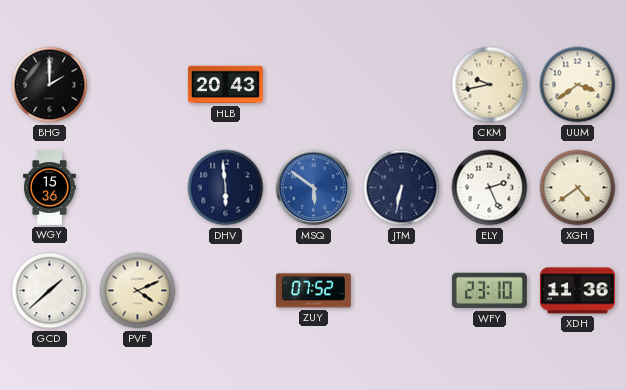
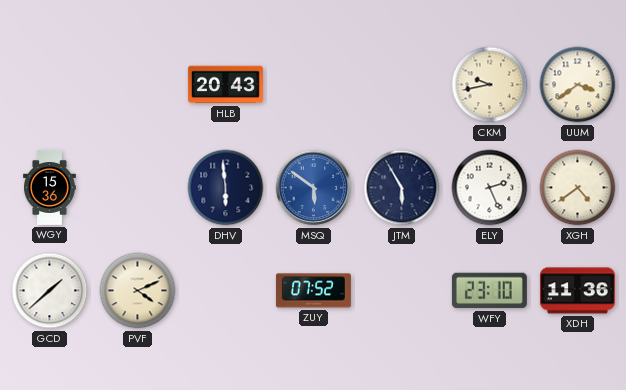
BHG: 2:00 -> none
JTM: 6:32 -> 5:55
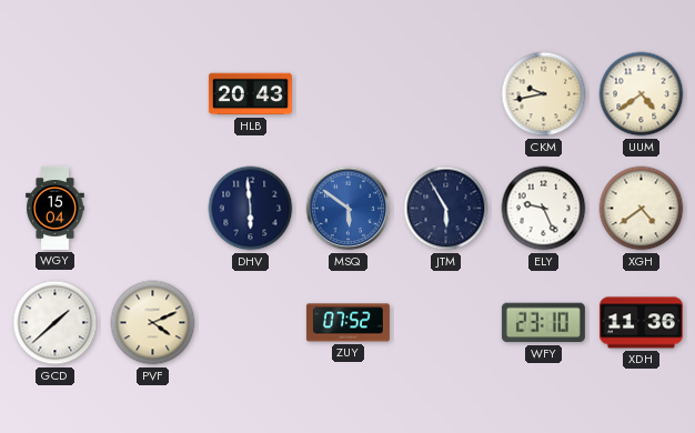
UUM: 3:39 -> 4:39
WGY: 15:36 -> 15:04
ELY: 2:26 -> 9:26
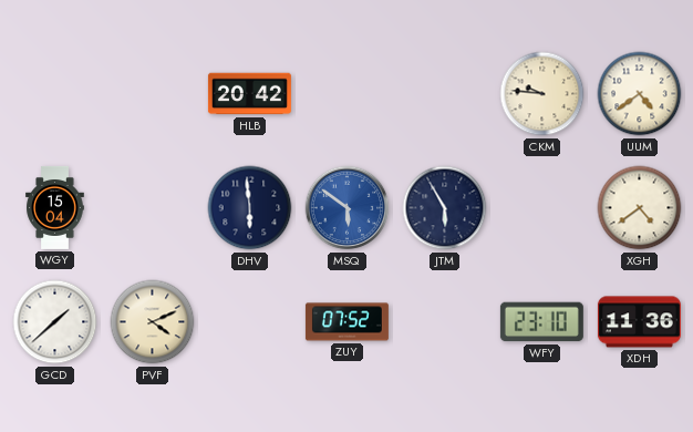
HLB: 20:43 -> 20:42
CKM: 9:43 -> 9:46
ELY: 9:26 -> none
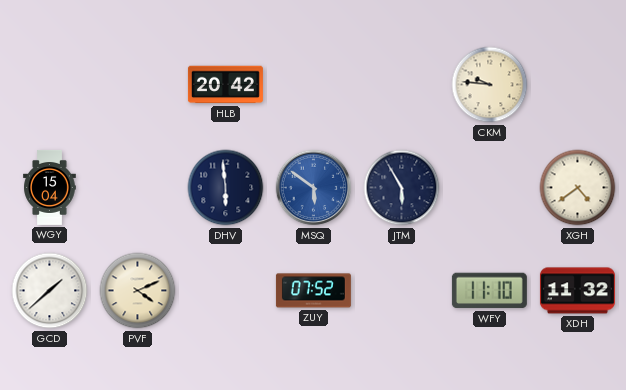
UUM: 4:39 -> none
WFY: 23:10 -> 11:10
XDH: 11:36 -> 11:32
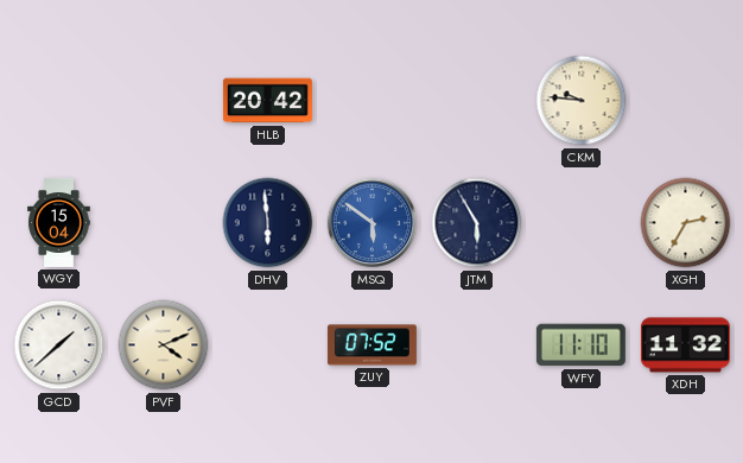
XGH: 4:39 -> 2:35
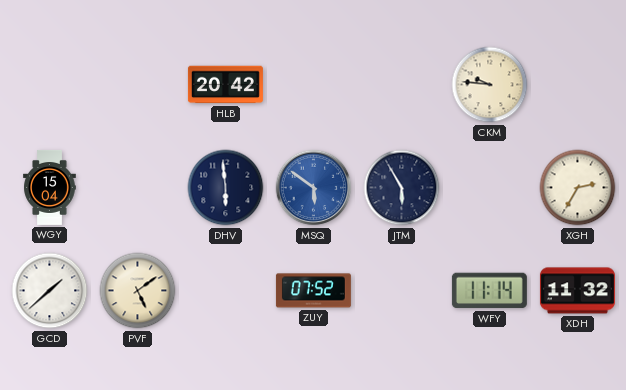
PVF: 4:11 -> 5:09
WFY: 11:10 -> 11:14
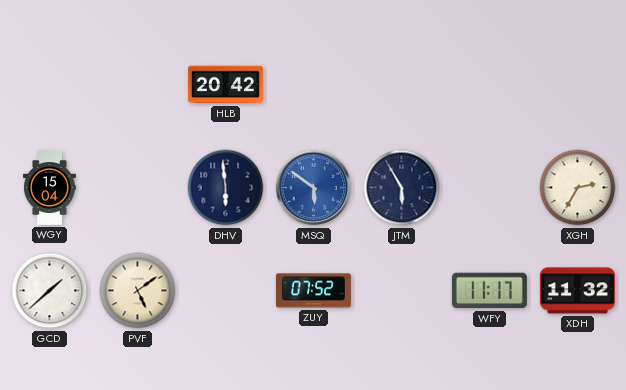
CKM: 9:46 -> none
WFY: 11:14 -> 11:17
